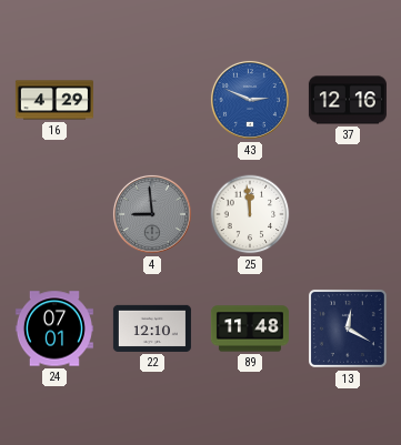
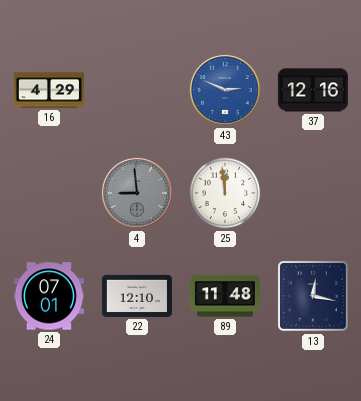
13: 12:20 -> 12:17
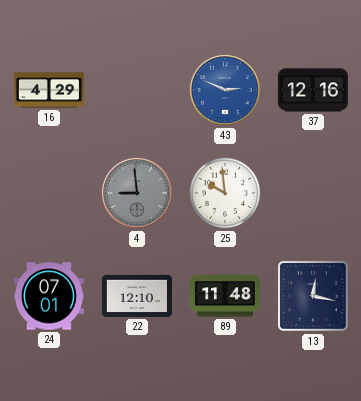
25: 11:59 -> 9:59
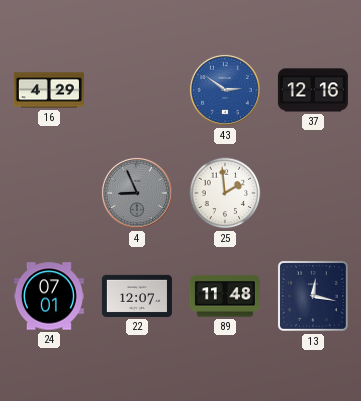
43: 2:49 -> 2:51
4: 8:59 -> 8:56
25: 9:59 -> 1:59
22: 12:10 -> 12:07
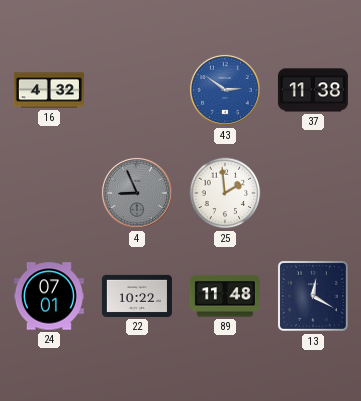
16: 4:29 -> 4:32
37: 12:16 -> 11:38
22: 12:07 -> 10:22
13: 12:17 -> 12:20
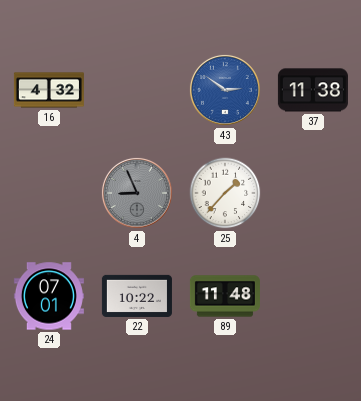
25: 1:59 -> 1:37
13: 12:20 -> none
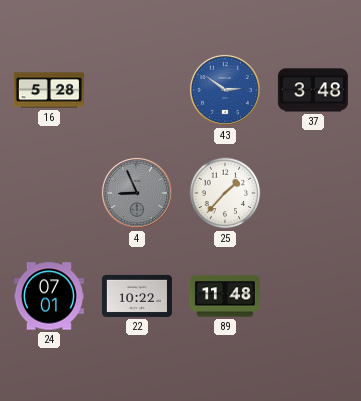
16: 4:32 -> 5:28
37: 11:38 -> 3:48
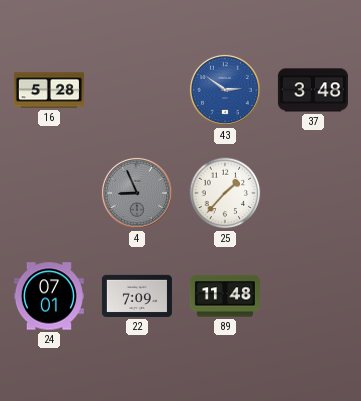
22: 10:22 -> 7:09
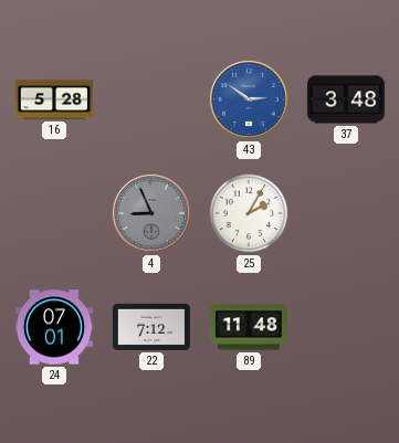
25: 1:37 -> 2:05
22: 7:09 -> 7:12
